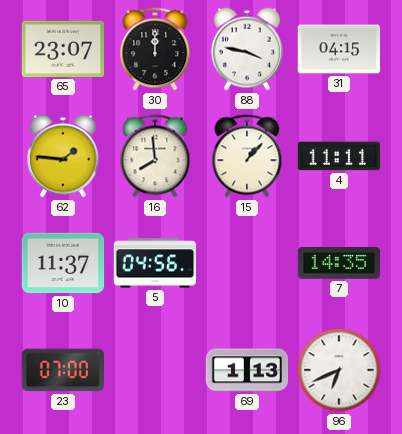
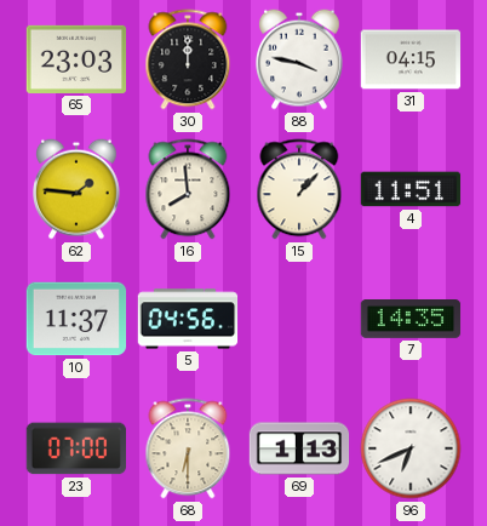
65: 23:07 -> 23:03
4: 11:11 -> 11:51
68: none -> 6:30
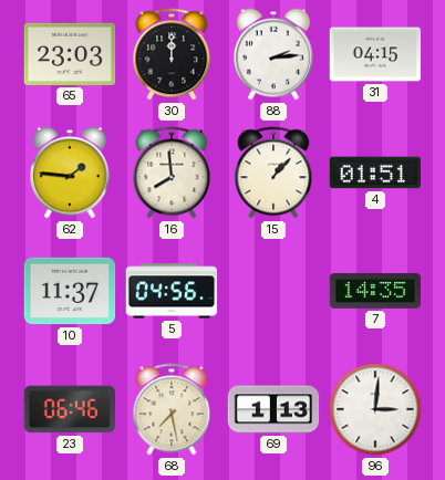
88: 3:47 -> 2:14
4: 11:51 -> 01:51
23: 07:00 -> 06:46
68: 6:30 -> 7:28
96: 6:41 -> 3:01
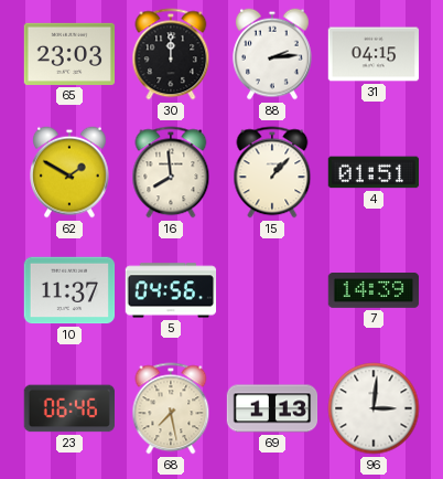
62: 1:46 -> 1:50
7: 14:35 -> 14:39
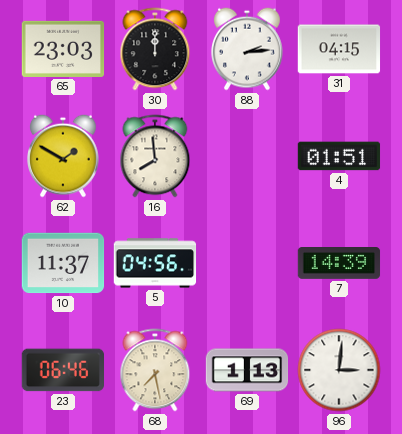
15: 1:07 -> none
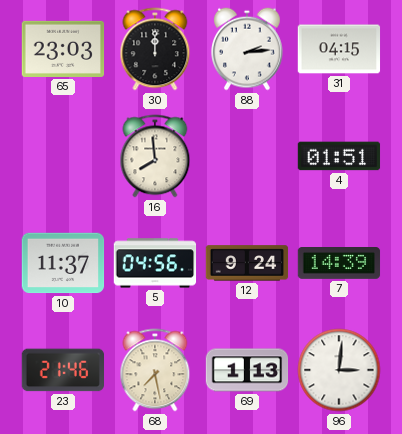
62: 1:50 -> none
12: none -> 9:24
23: 06:46 -> 21:46
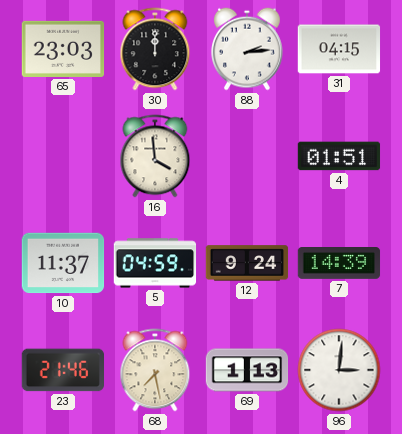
16: 7:59 -> 3:59
5: 04:56 -> 04:59
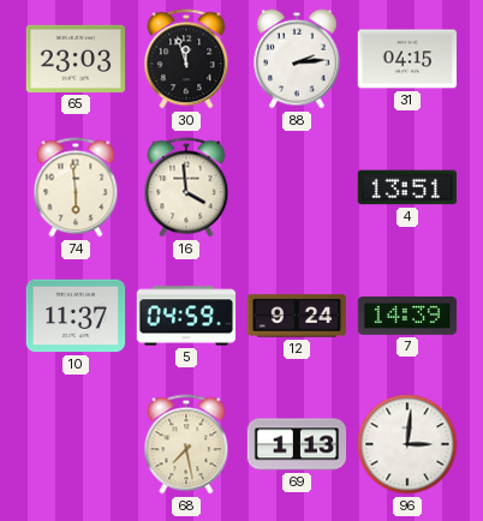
30: 12:00 -> 11:57
74: none -> 5:59
4: 01:51 -> 13:51
23: 21:46 -> none
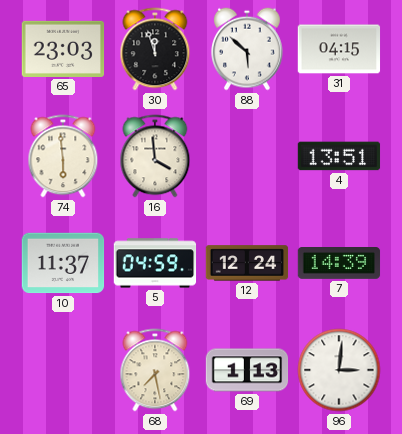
88: 2:14 -> 5:52
12: 9:24 -> 12:24
